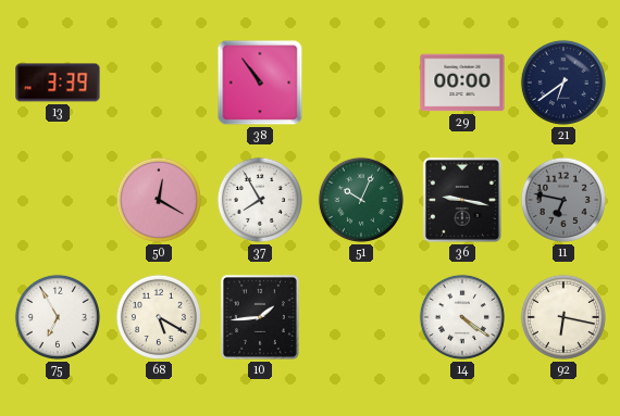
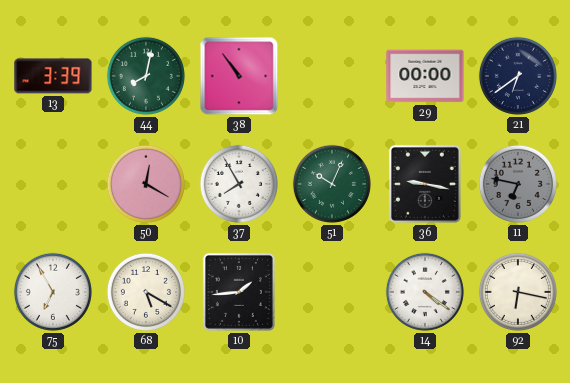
44: none -> 8:02
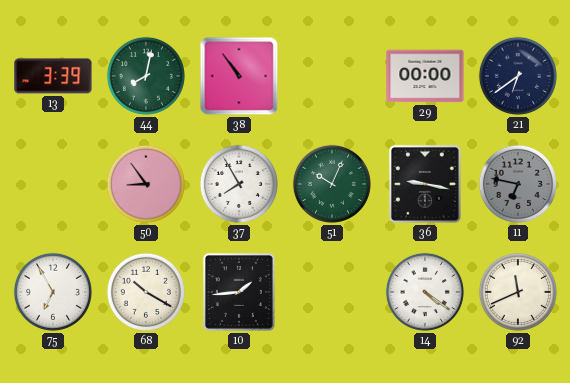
50: 12:20 -> 8:54
68: 5:20 -> 10:20
92: 6:17 -> 11:41
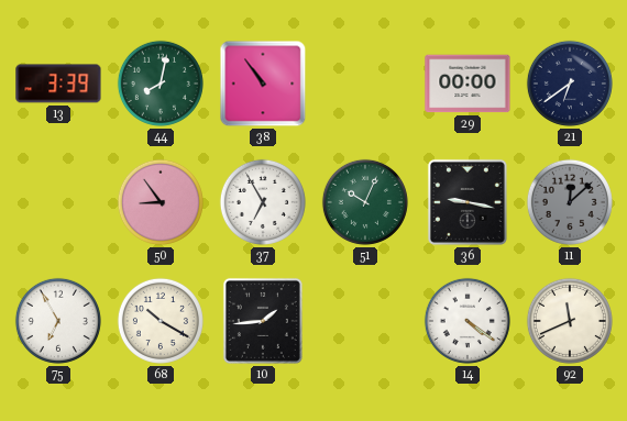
37: 7:55 -> 6:55
11: 6:47 -> 12:08
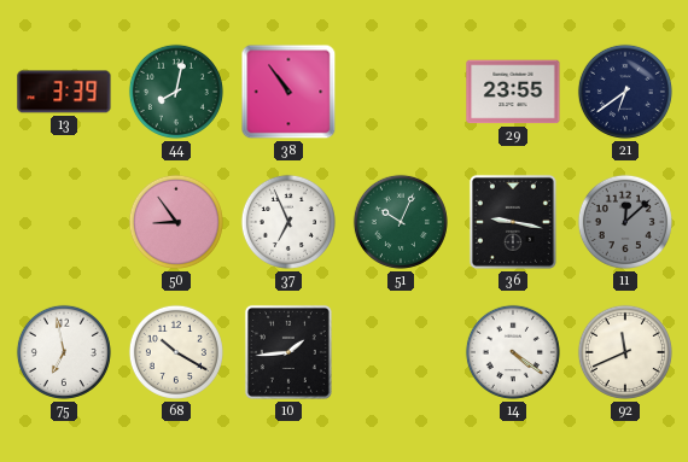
29: 00:00 -> 23:55
37: 6:55 -> 6:56
75: 6:55 -> 6:58
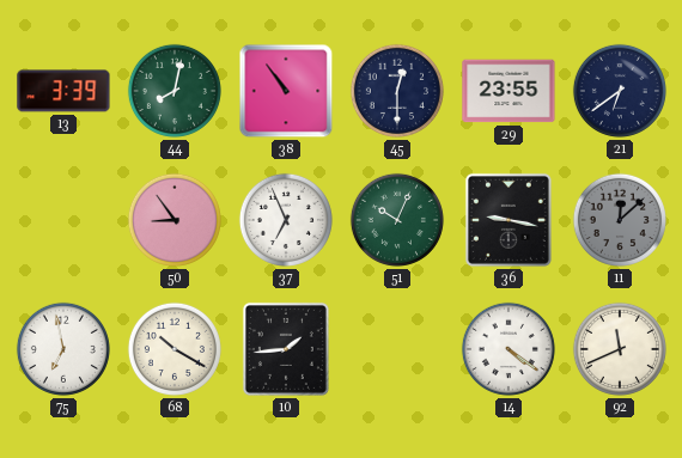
45: none -> 12:30
